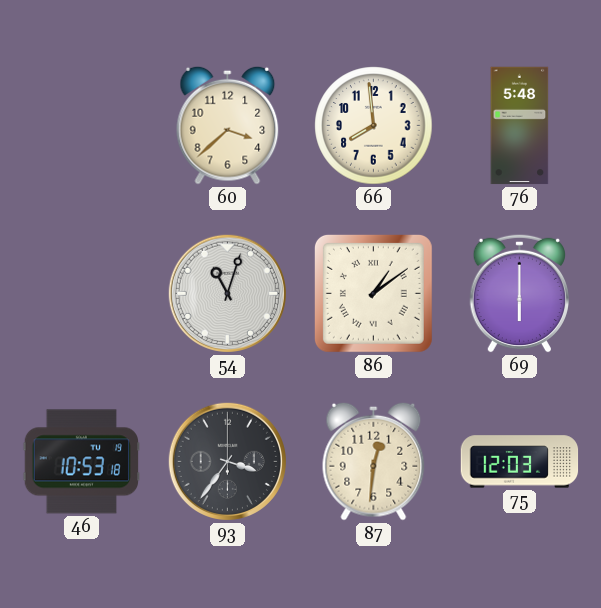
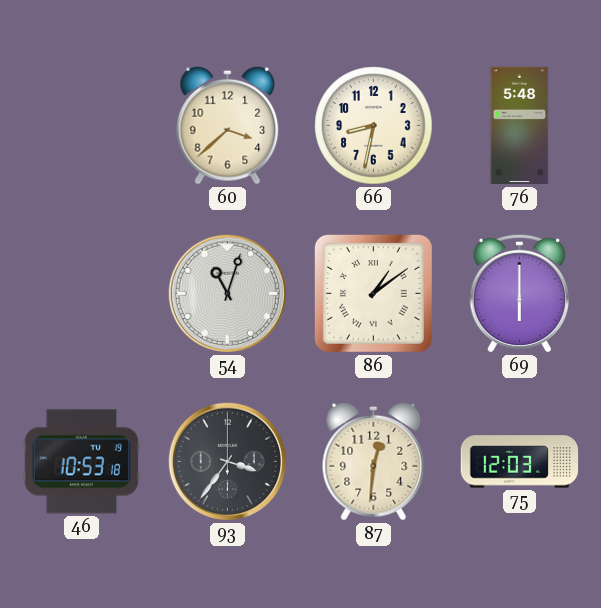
66: 7:59 -> 8:32
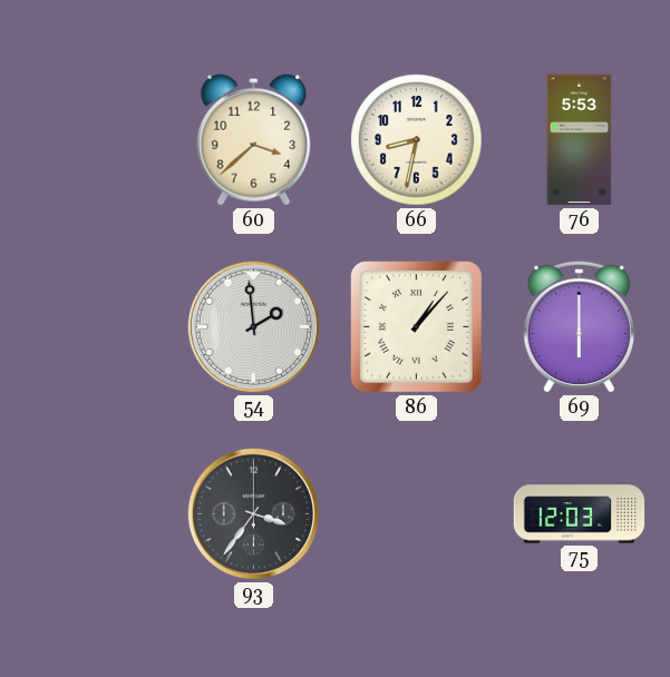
76: 5:48 -> 5:53
54: 11:03 -> 1:59
86: 1:09 -> 1:07
46: 10:53 -> none
87: 12:31 -> none
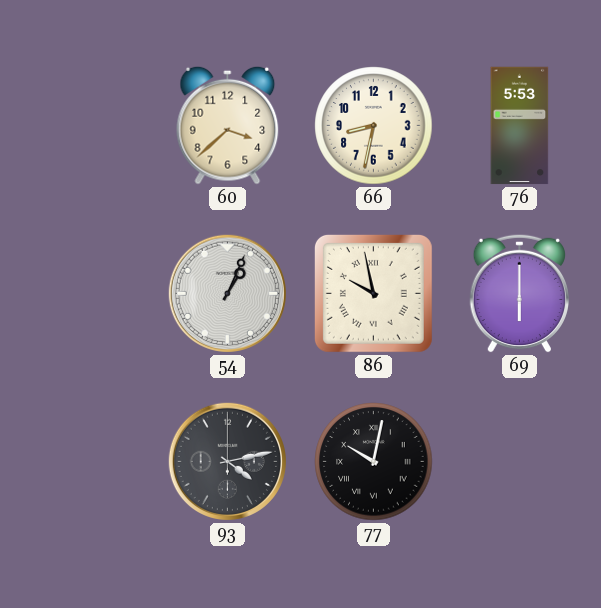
54: 1:59 -> 1:04
86: 1:07 -> 9:58
93: 3:36 -> 4:13
77: none -> 10:02
75: 12:03 -> none
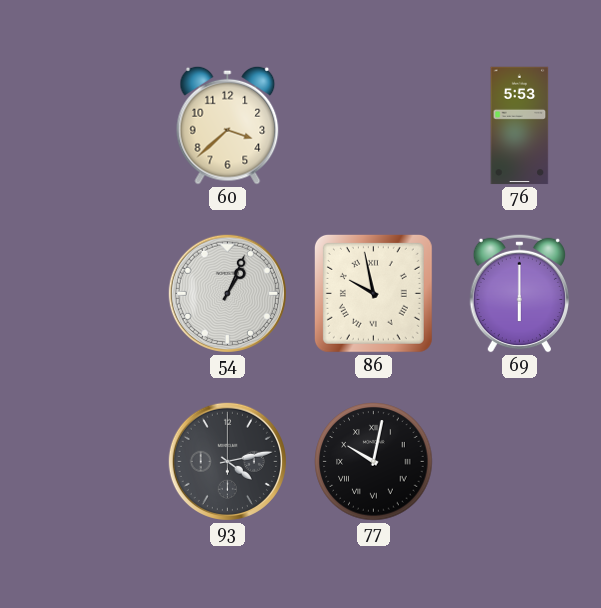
66: 8:32 -> none
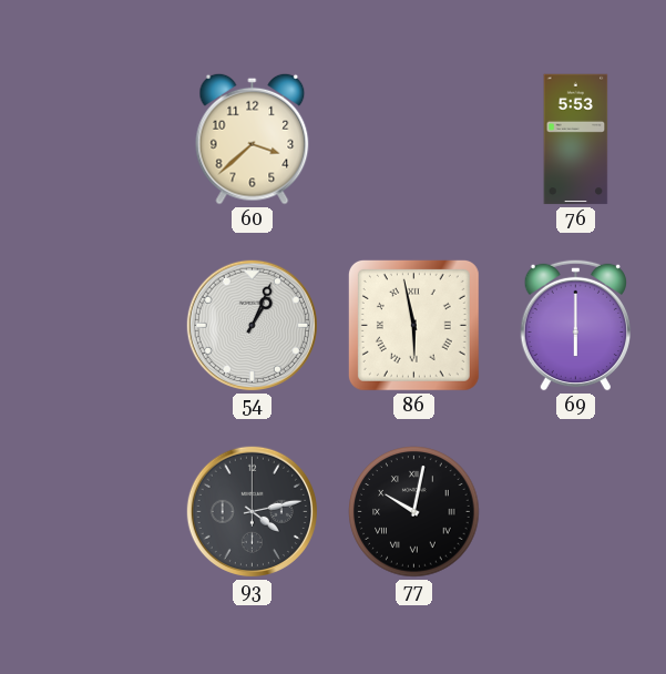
86: 9:58 -> 5:58
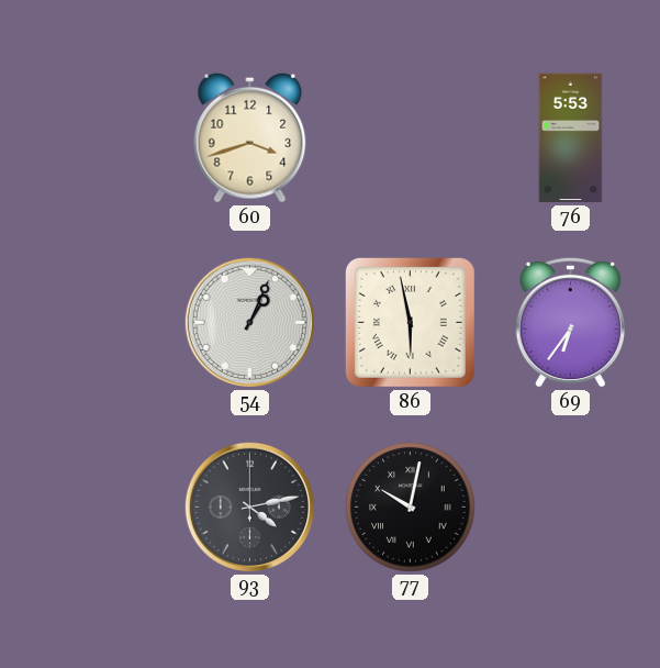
60: 3:38 -> 3:42
69: 6:00 -> 6:36
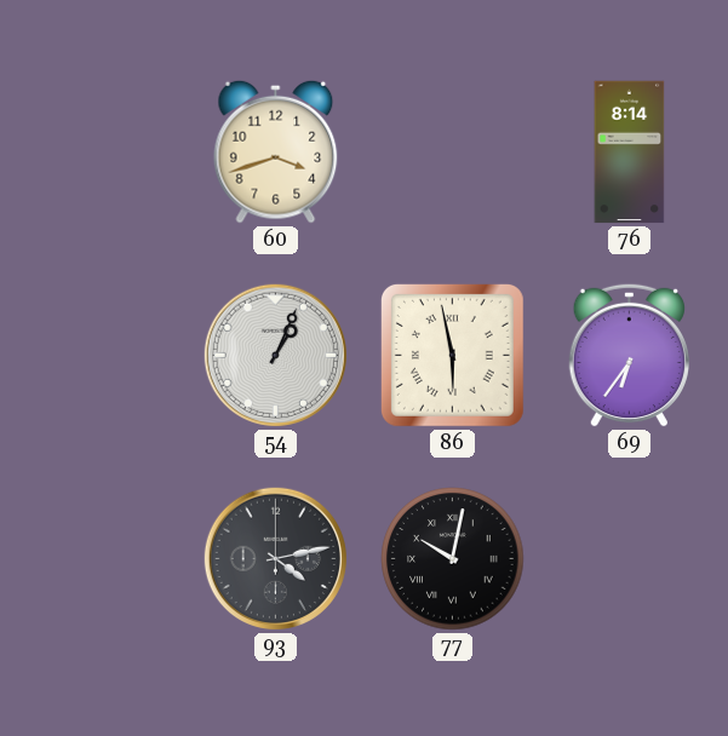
76: 5:53 -> 8:14
